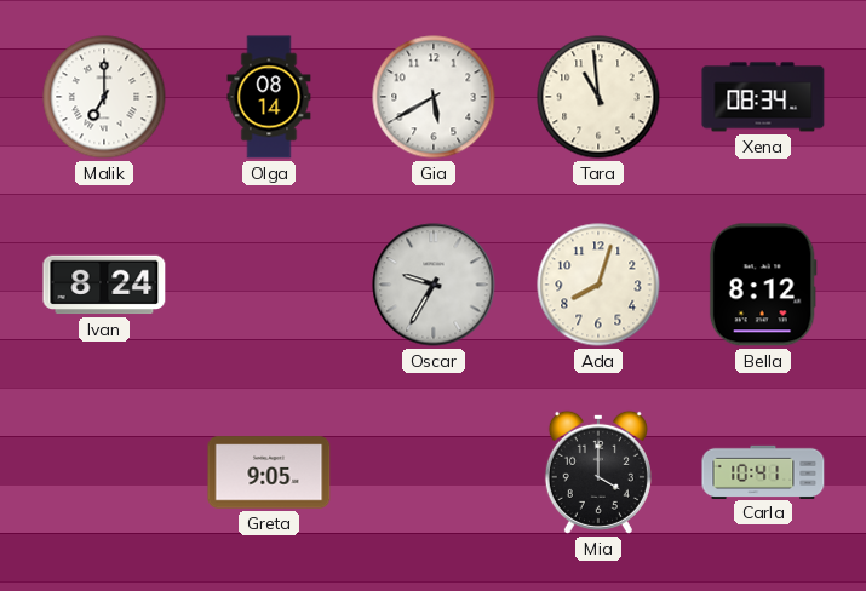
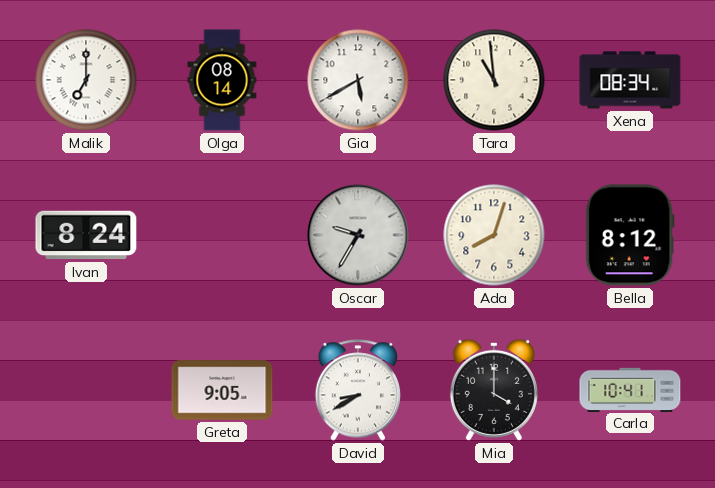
David: none -> 8:40
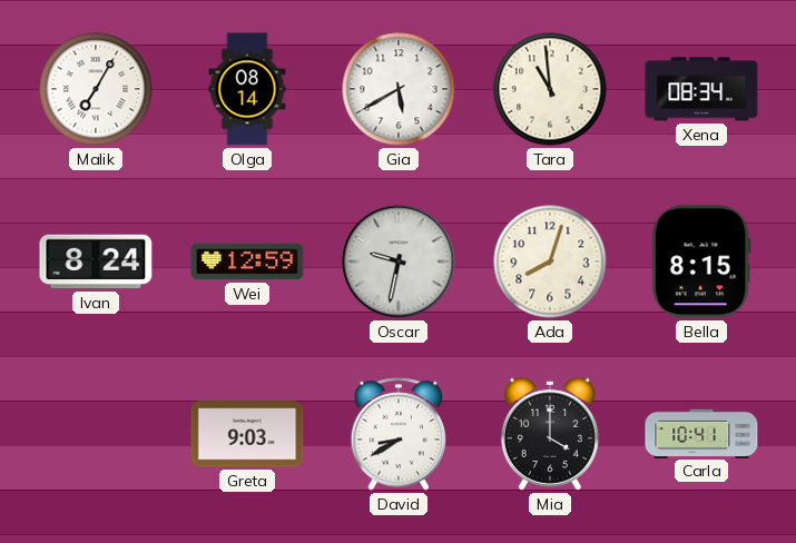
Malik: 7:00 -> 7:05
Wei: none -> 12:59
Oscar: 9:35 -> 9:32
Bella: 8:12 -> 8:15
Greta: 9:05 -> 9:03
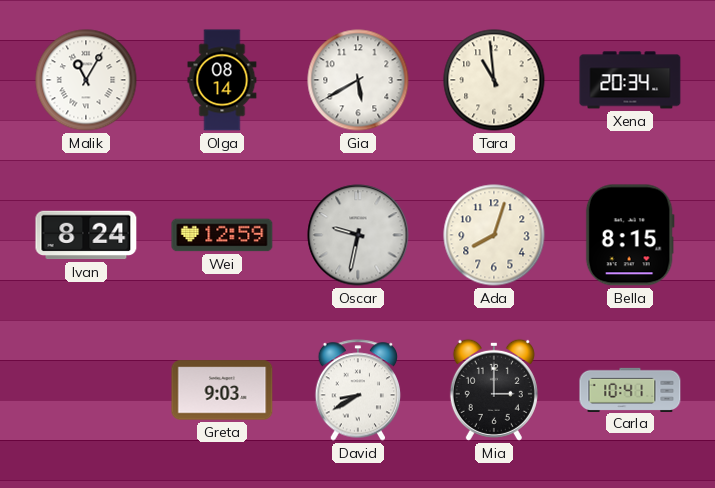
Malik: 7:05 -> 11:05
Xena: 08:34 -> 20:34
Mia: 4:00 -> 3:00
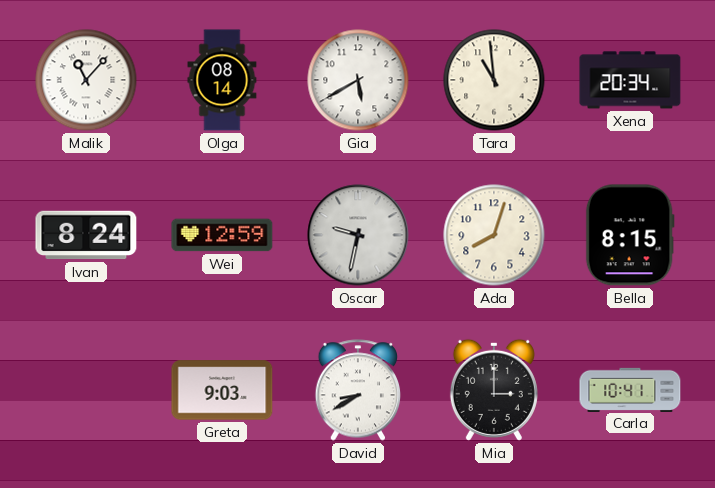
Malik: 11:05 -> 11:07
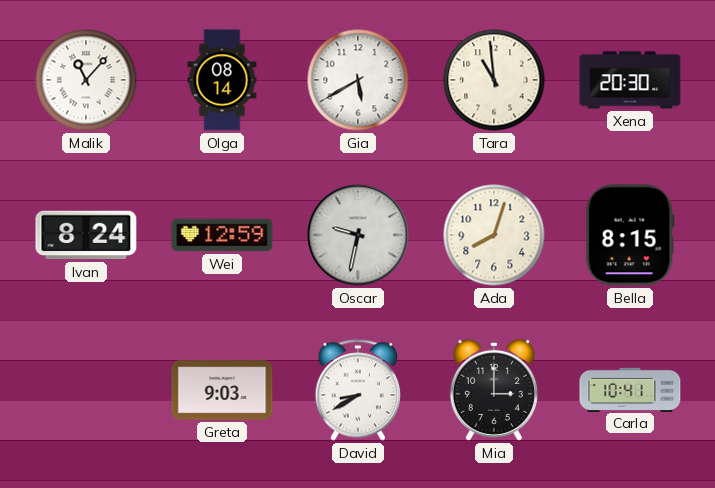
Xena: 20:34 -> 20:30
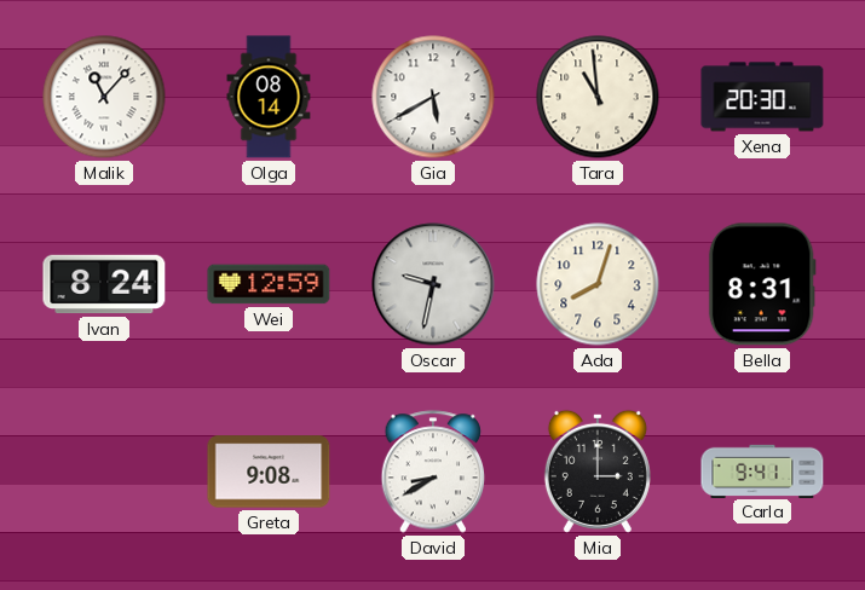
Bella: 8:15 -> 8:31
Greta: 9:03 -> 9:08
Carla: 10:41 -> 9:41
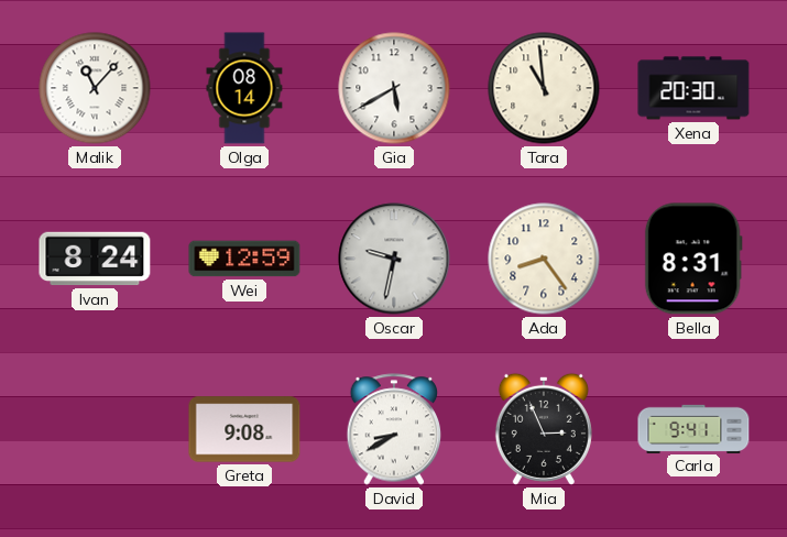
Ada: 8:03 -> 8:24
Mia: 3:00 -> 2:56
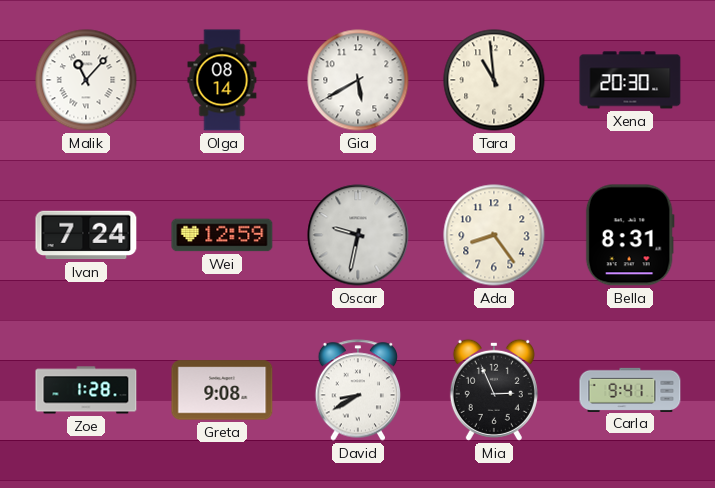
Ivan: 8:24 -> 7:24
Zoe: none -> 1:28
